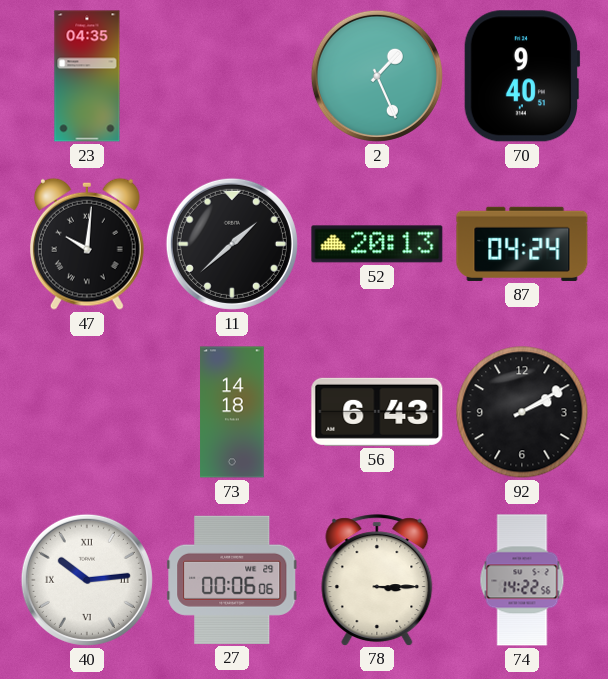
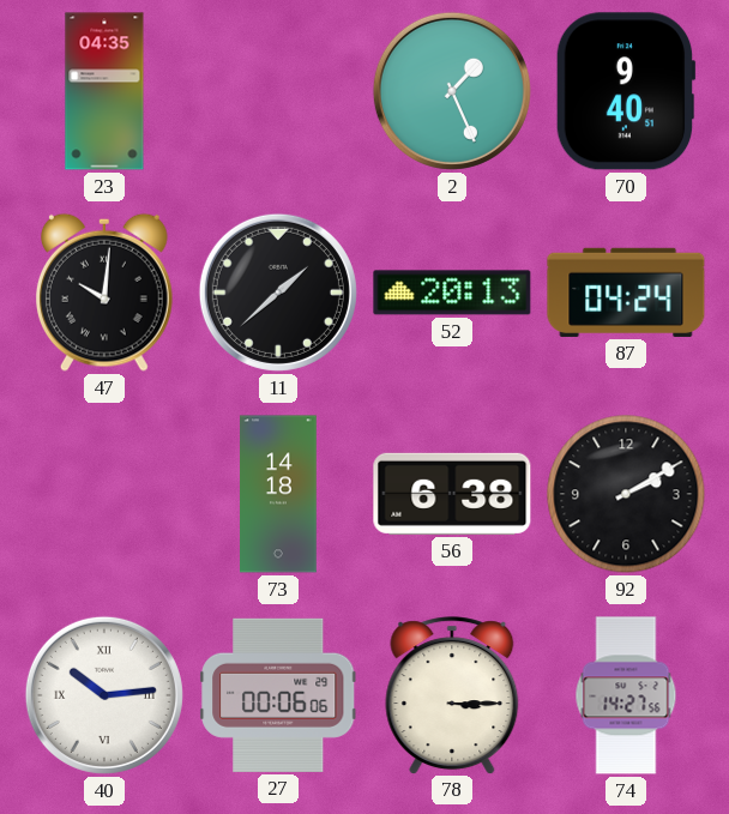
56: 6:43 -> 6:38
74: 14:22 -> 14:27
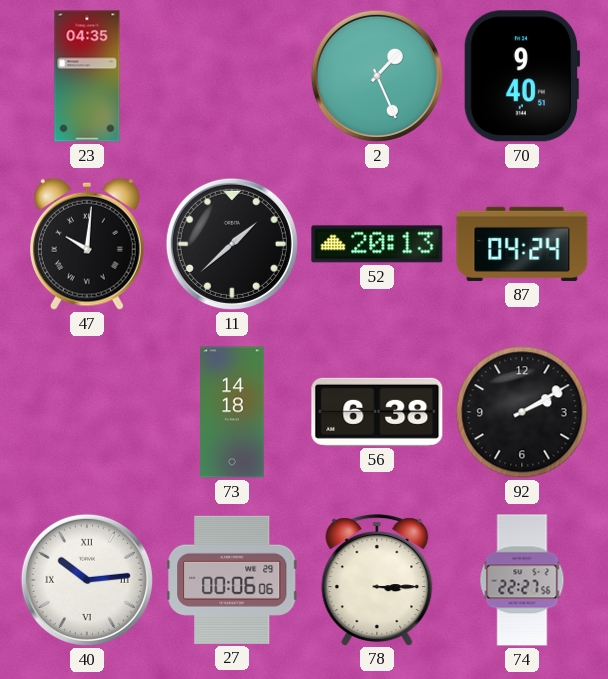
74: 14:27 -> 22:27
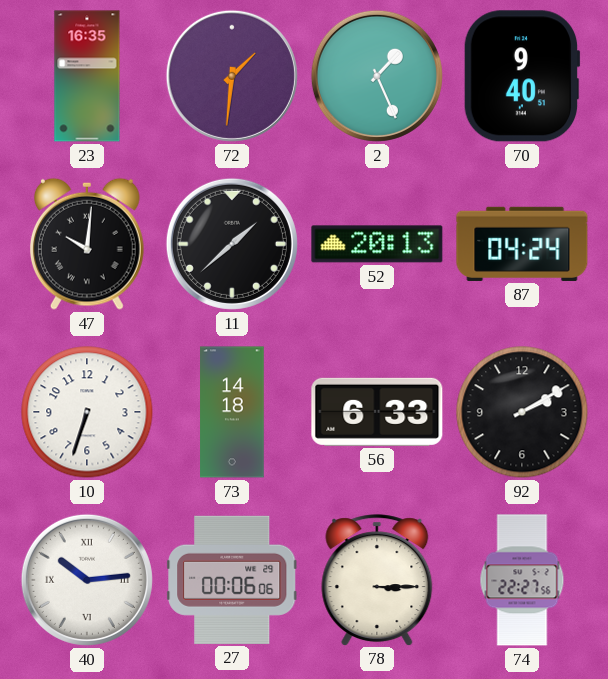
23: 04:35 -> 16:35
72: none -> 1:31
10: none -> 6:33
56: 6:38 -> 6:33
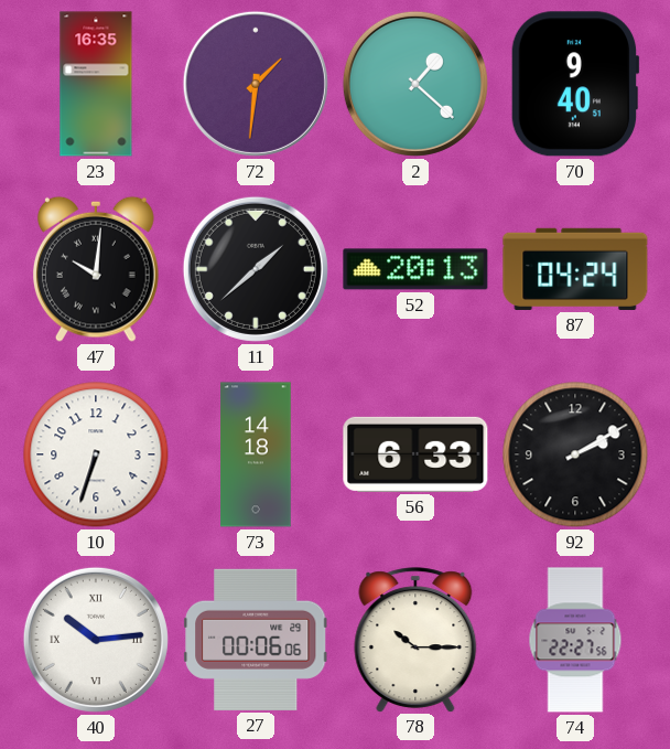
2: 1:26 -> 1:22
78: 3:15 -> 10:15
